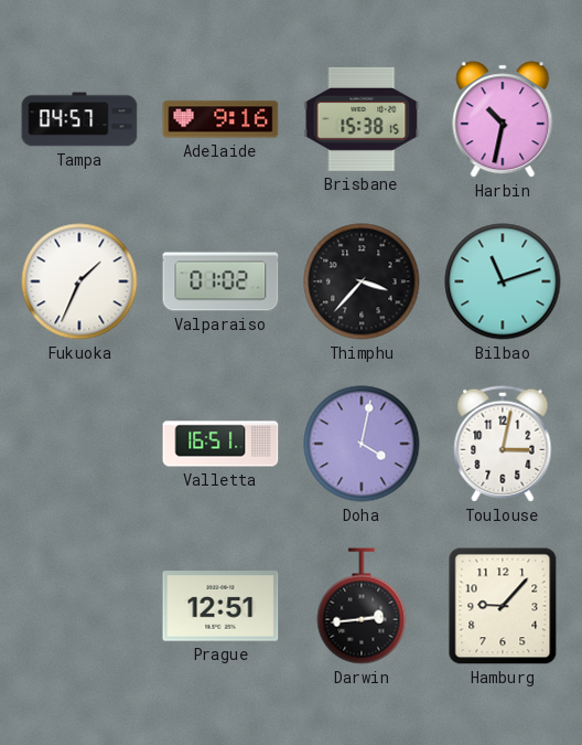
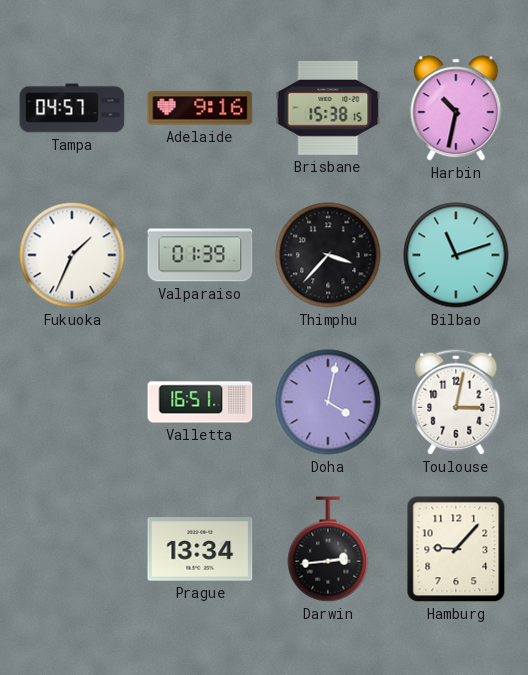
Valparaiso: 01:02 -> 01:39
Prague: 12:51 -> 13:34
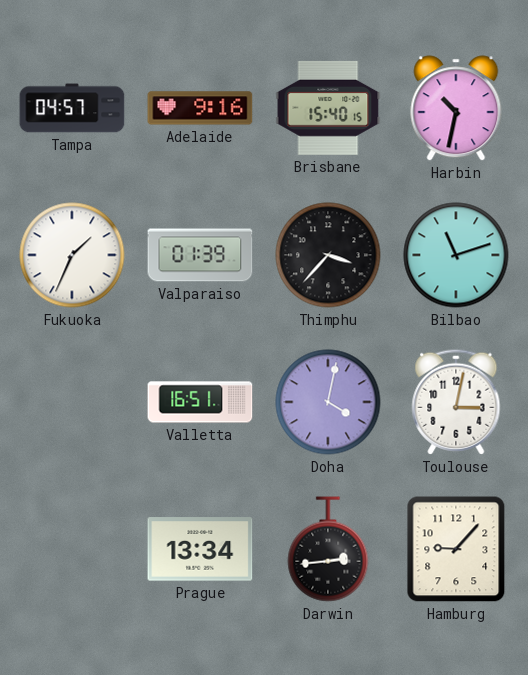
Brisbane: 15:38 -> 15:40
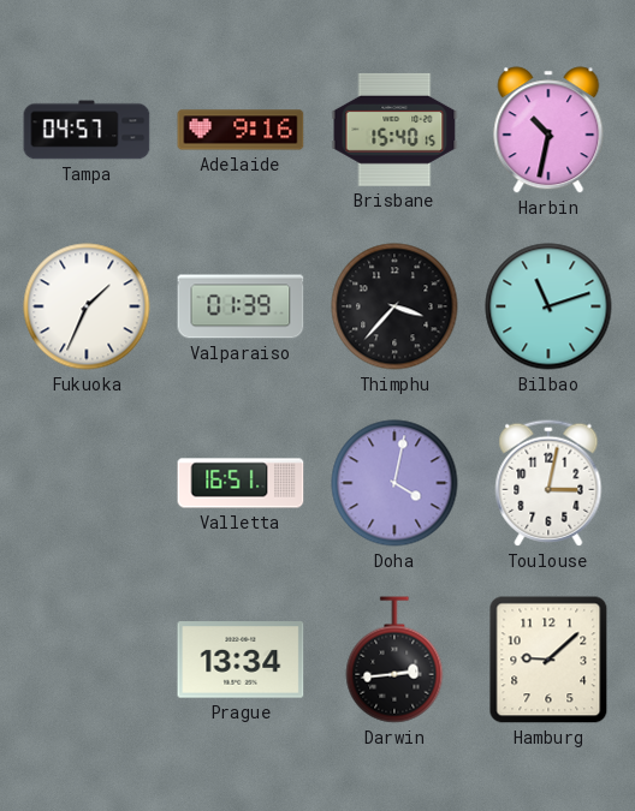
Hamburg: 9:07 -> 9:08
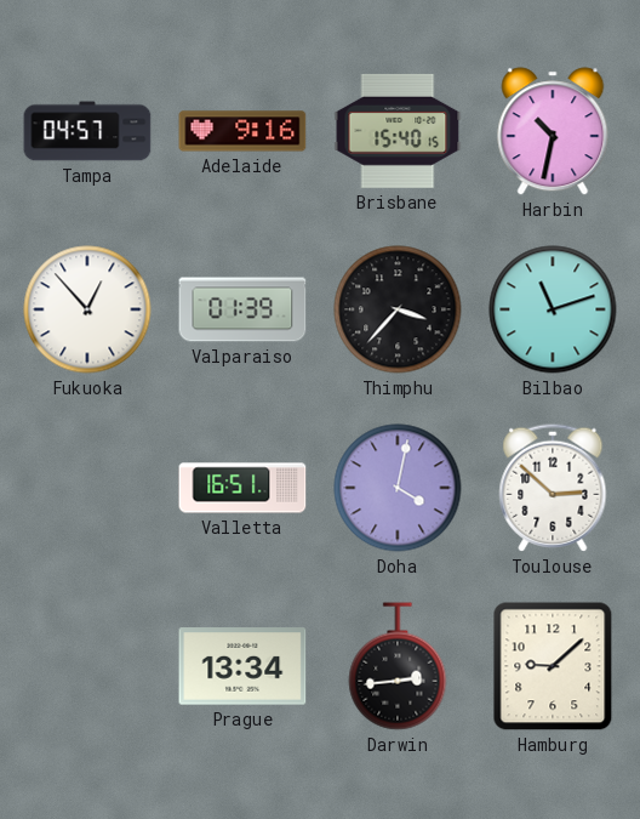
Fukuoka: 1:34 -> 12:53
Toulouse: 3:02 -> 2:52
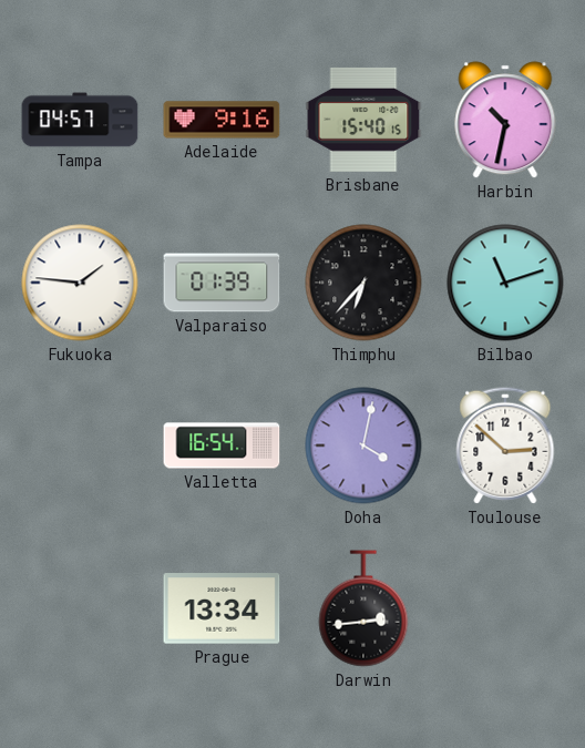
Fukuoka: 12:53 -> 1:46
Thimphu: 3:37 -> 6:37
Valletta: 16:51 -> 16:54
Hamburg: 9:08 -> none
